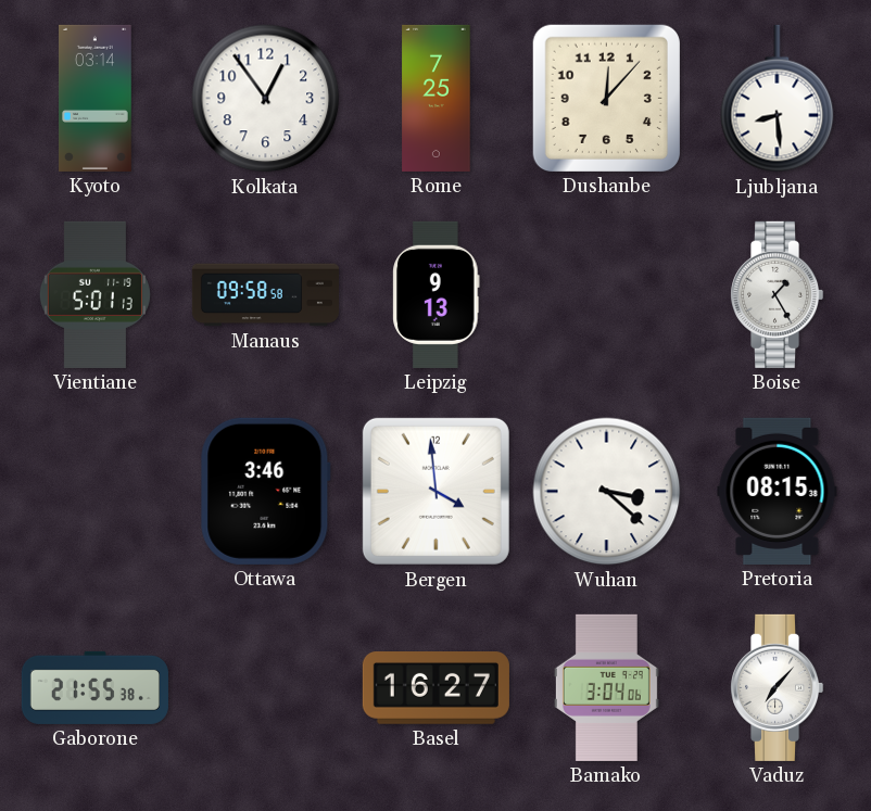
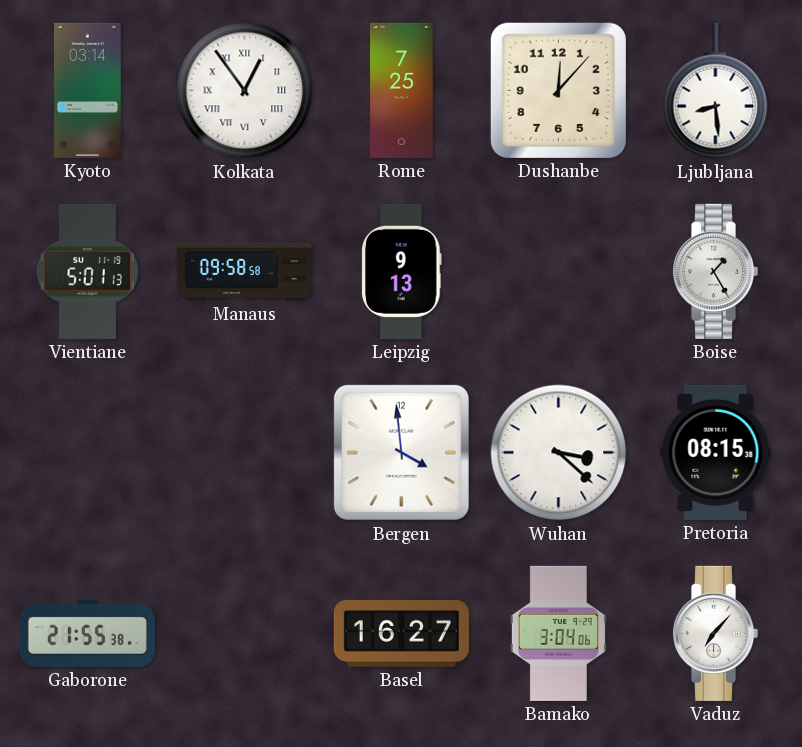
Kolkata numerals: Arabic -> Roman
Ottawa: 3:46 -> none
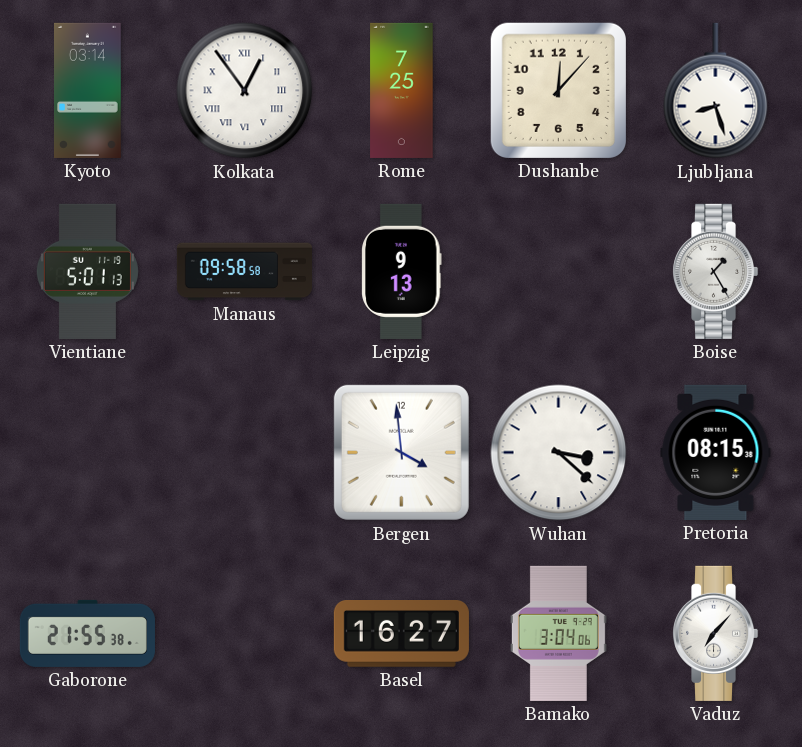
Ljubljana: 8:29 -> 8:27
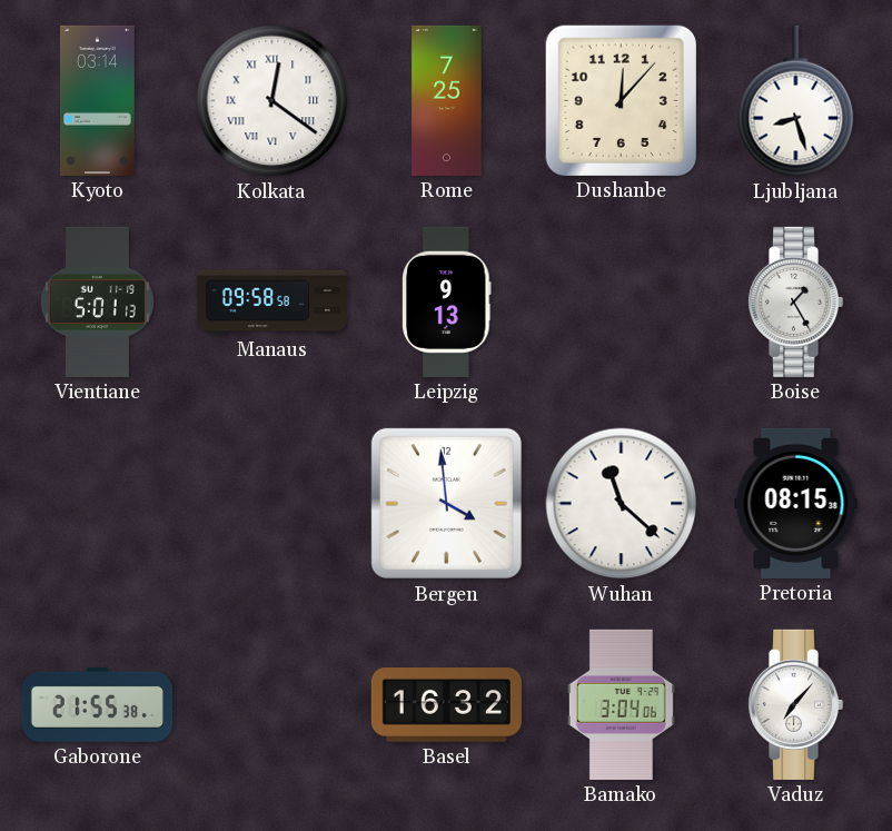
Kolkata: 12:54 -> 12:21
Wuhan: 3:22 -> 11:22
Basel: 16:27 -> 16:32
